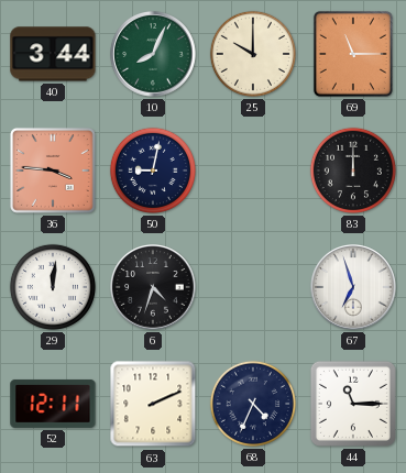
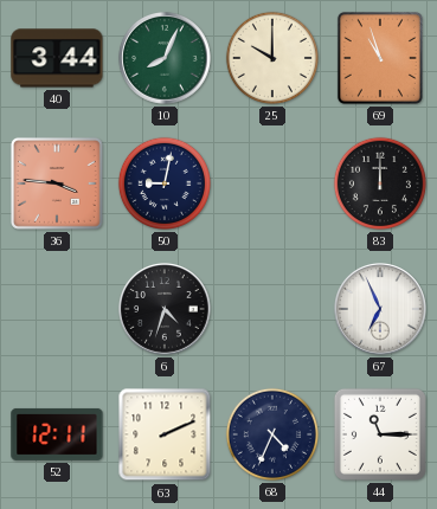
69: 11:15 -> 10:57
29: 12:01 -> none
67: 6:57 -> 6:56
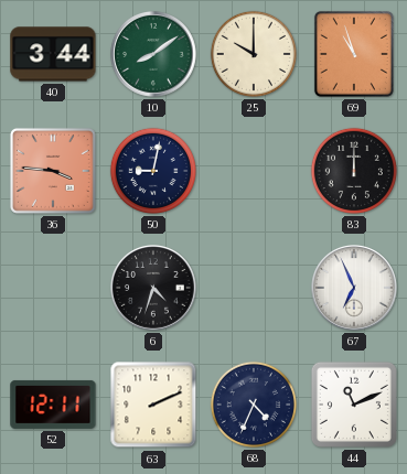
10: 8:04 -> 8:09
44: 11:15 -> 11:11
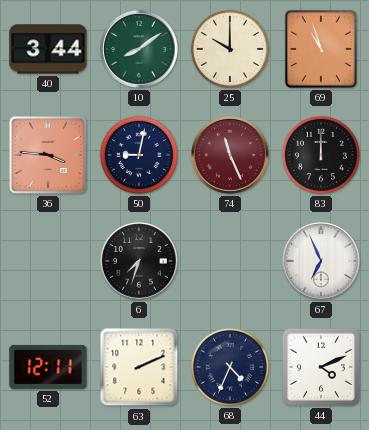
74: none -> 11:26
6: 4:33 -> 7:33
44: 11:11 -> 4:11
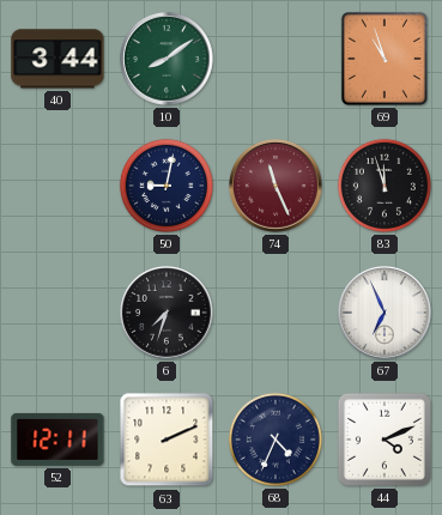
25: 10:00 -> none
36: 3:46 -> none
83: 12:00 -> 11:57
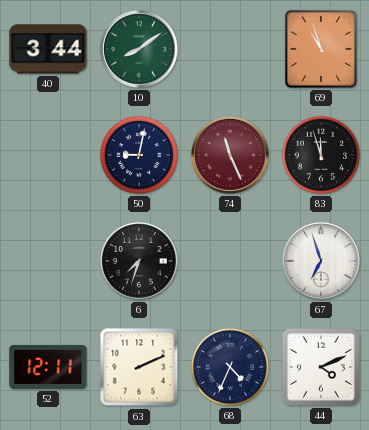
67: 6:56 -> 6:57
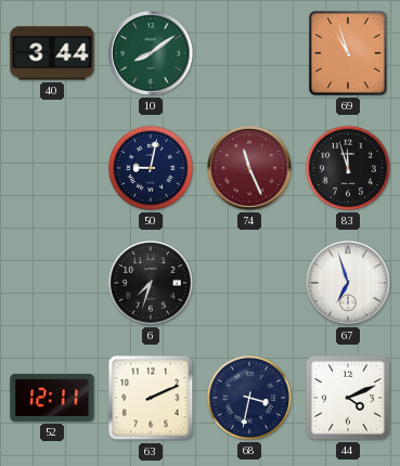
68: 4:34 -> 3:32
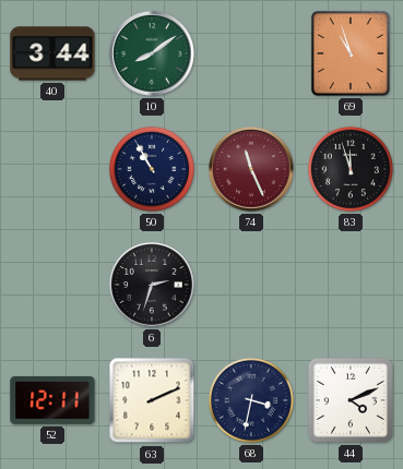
50: 9:02 -> 10:55
6: 7:33 -> 2:33
67: 6:57 -> none
